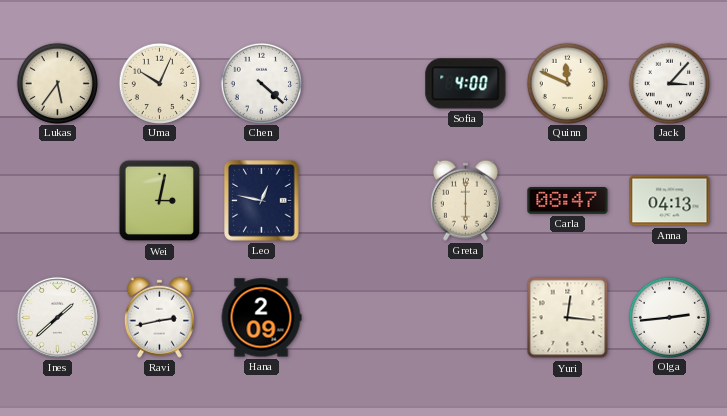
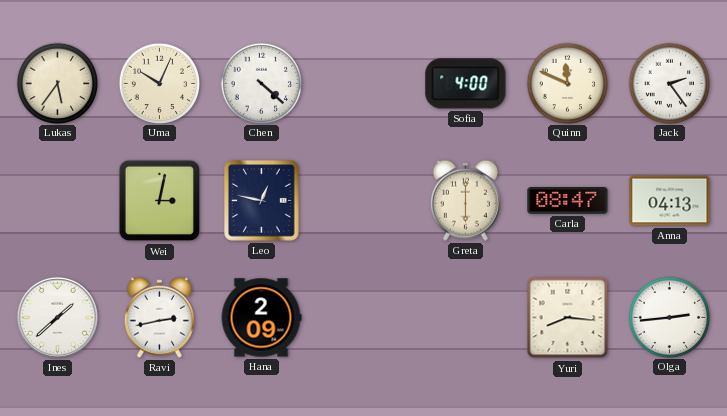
Jack: 3:07 -> 2:24
Yuri: 12:16 -> 8:16
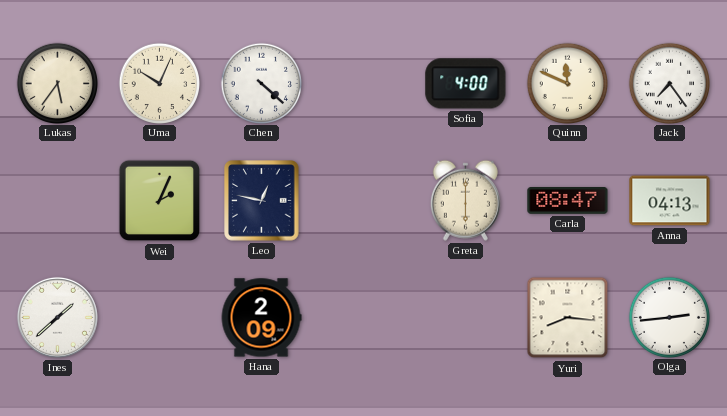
Jack: 2:24 -> 7:24
Wei: 3:02 -> 2:04
Ravi: 2:43 -> none
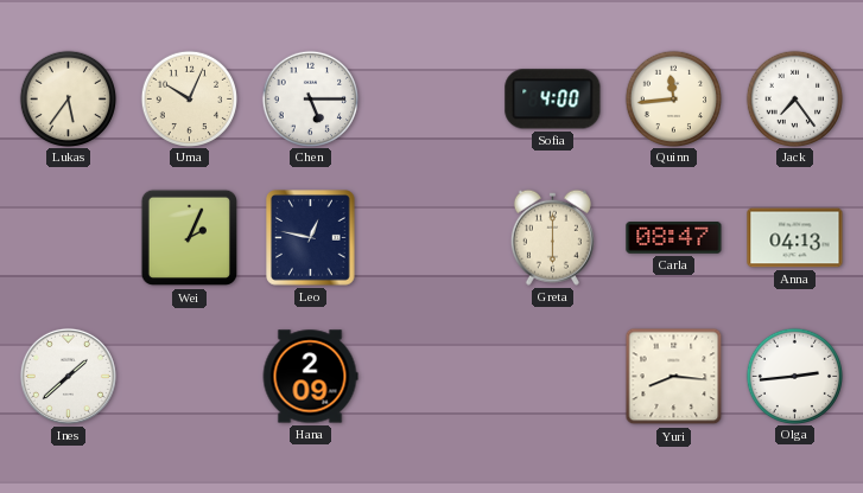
Chen: 4:22 -> 5:15
Quinn: 11:49 -> 11:44
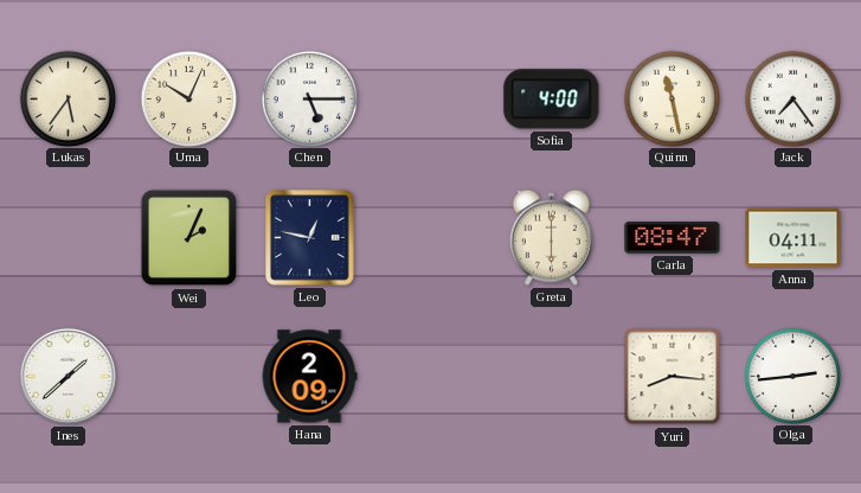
Quinn: 11:44 -> 11:28
Anna: 04:13 -> 04:11
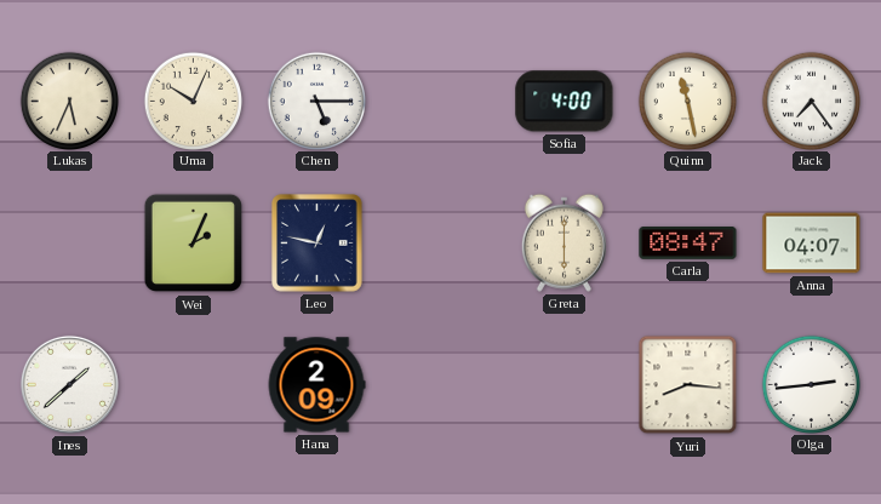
Lukas: 5:36 -> 5:34
Anna: 04:11 -> 04:07
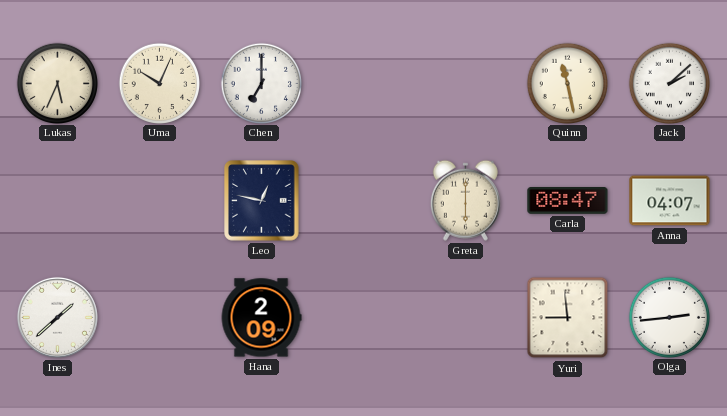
Chen: 5:15 -> 7:00
Sofia: 4:00 -> none
Jack: 7:24 -> 2:08
Wei: 2:04 -> none
Yuri: 8:16 -> 8:59
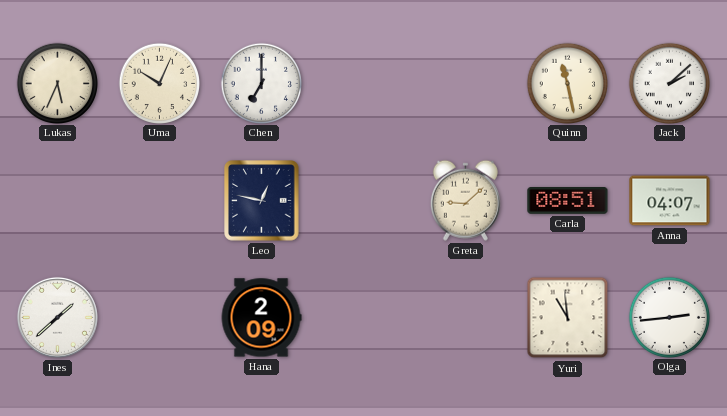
Greta: 6:00 -> 9:08
Carla: 08:47 -> 08:51
Yuri: 8:59 -> 10:59
